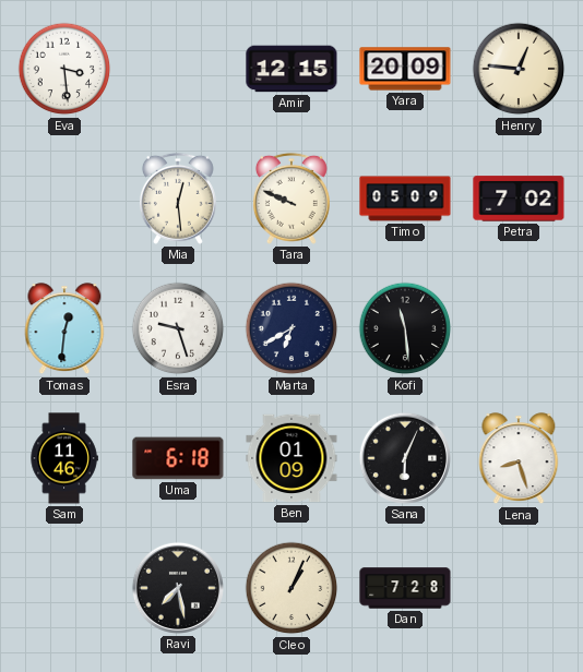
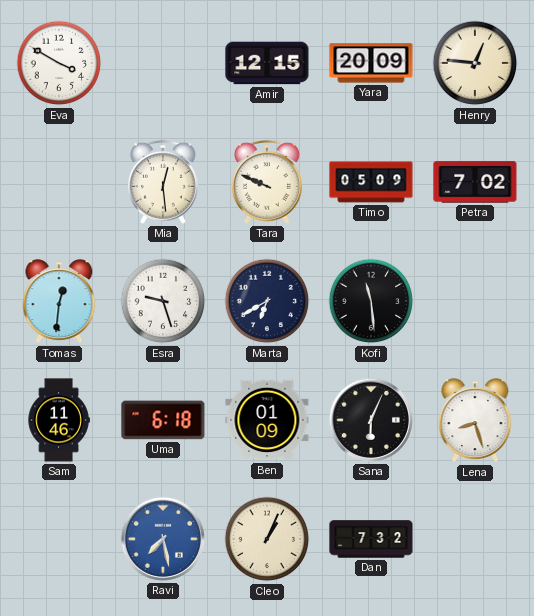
Eva: 3:29 -> 3:50
Ravi dial: black -> blue
Dan: 7:28 -> 7:32
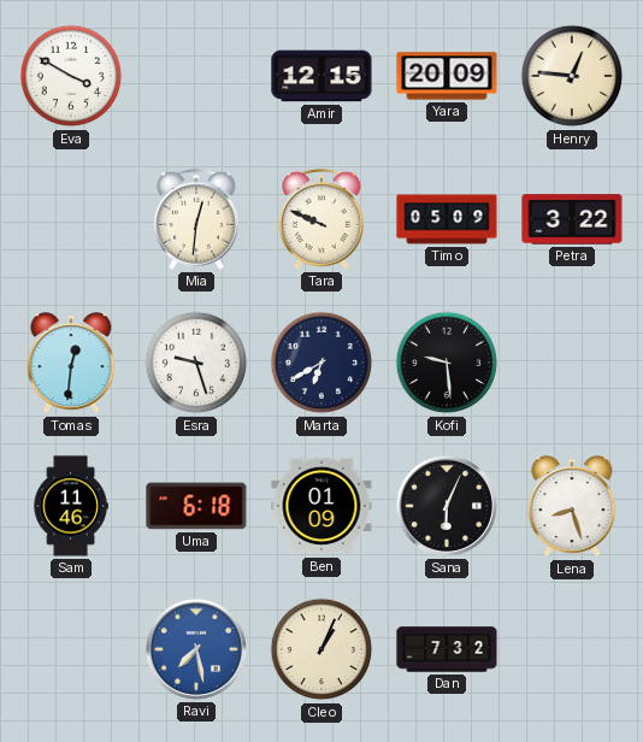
Mia: 12:29 -> 12:31
Petra: 7:02 -> 3:22
Kofi: 11:29 -> 9:29
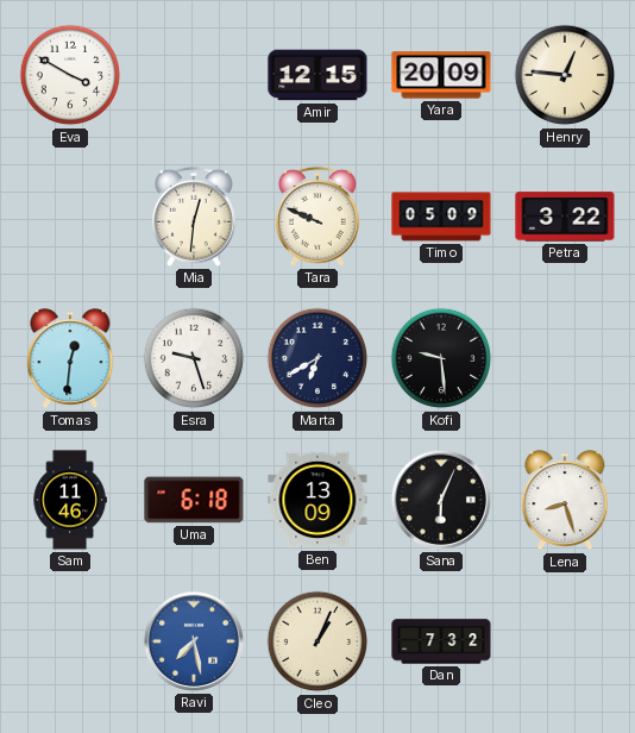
Ben: 01:09 -> 13:09
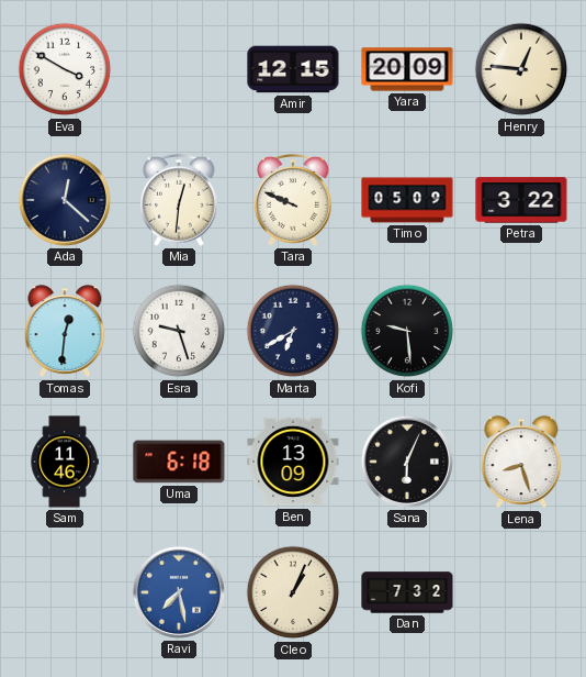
Ada: none -> 12:22
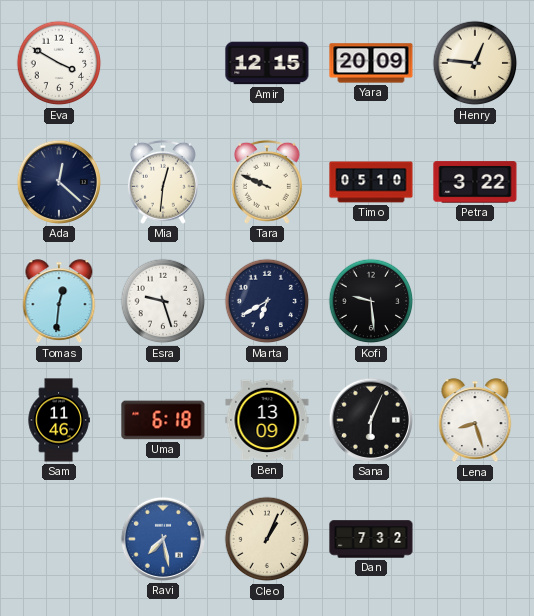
Timo: 05:09 -> 05:10
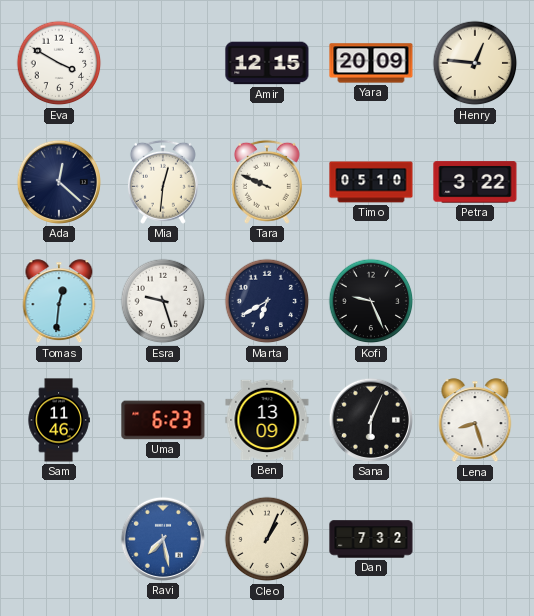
Kofi: 9:29 -> 9:26
Uma: 6:18 -> 6:23
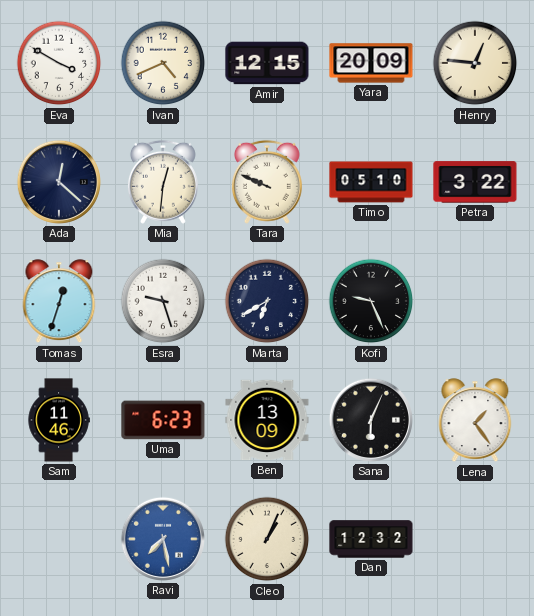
Ivan: none -> 4:41
Tomas: 12:31 -> 12:33
Lena: 8:27 -> 1:24
Dan: 7:32 -> 12:32
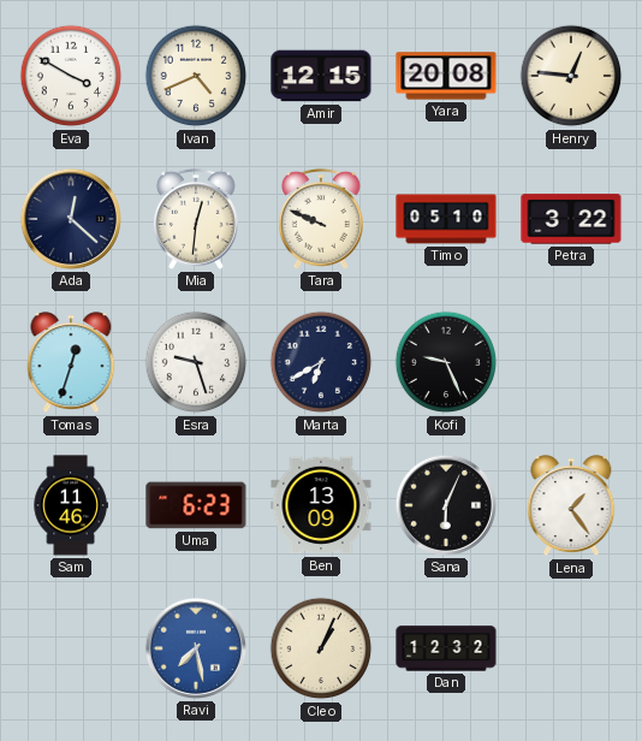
Yara: 20:09 -> 20:08
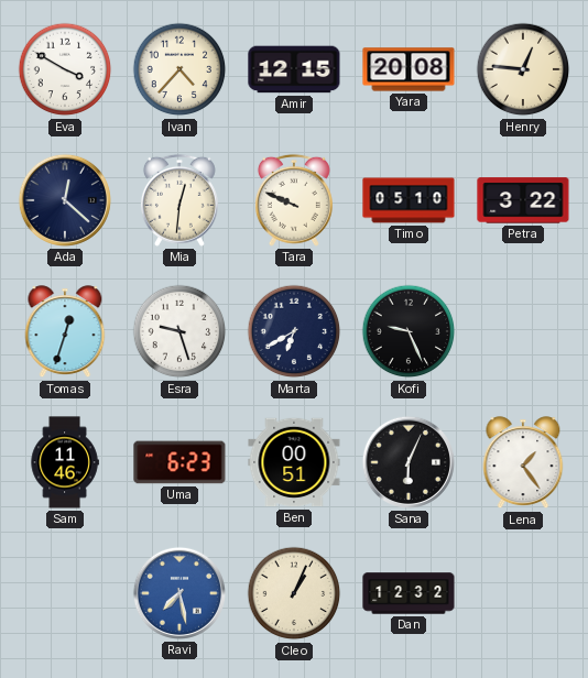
Ivan: 4:41 -> 4:37
Ben: 13:09 -> 00:51
